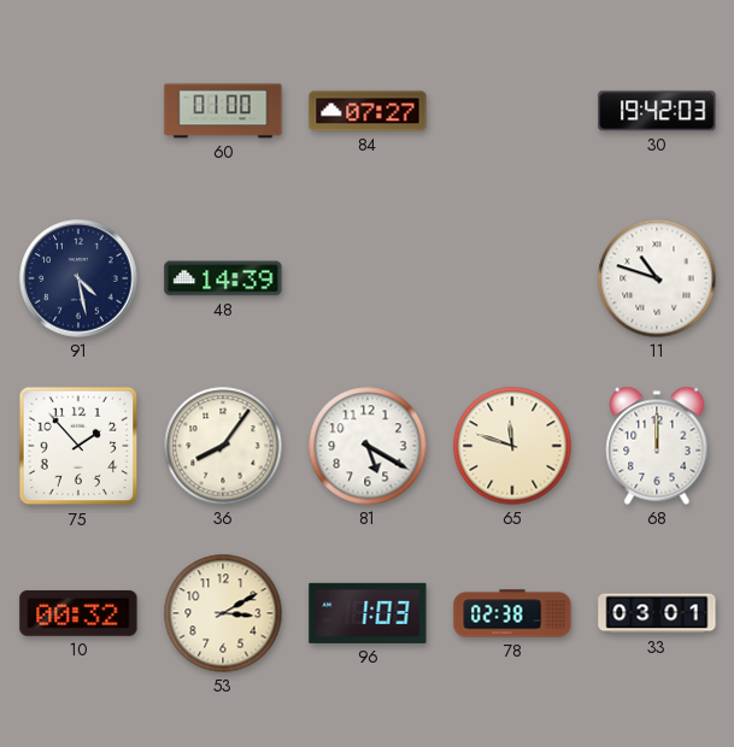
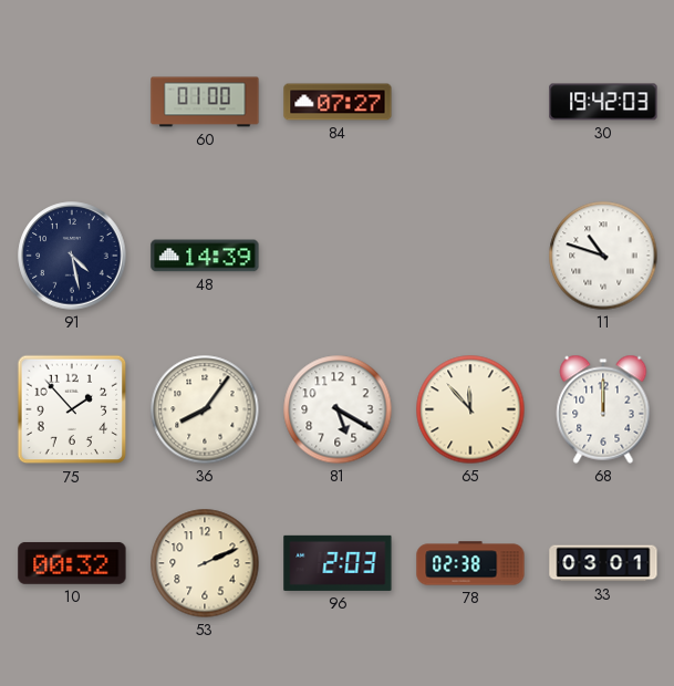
65: 11:48 -> 11:53
53: 3:10 -> 2:11
96: 1:03 -> 2:03
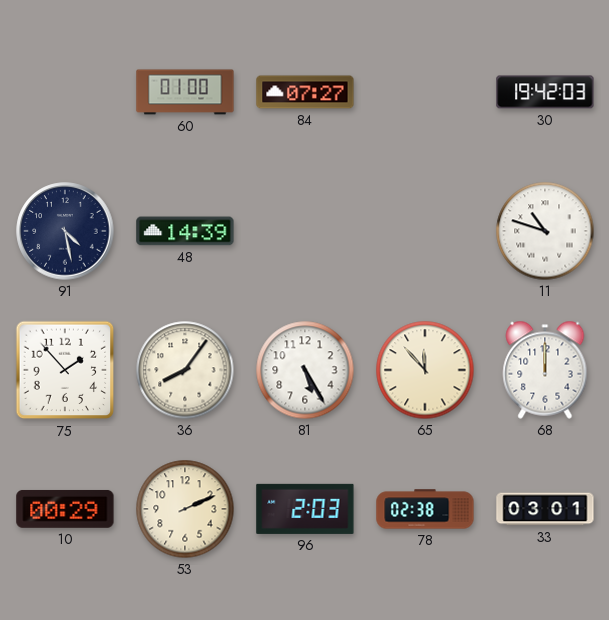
81: 5:20 -> 5:25
10: 00:32 -> 00:29
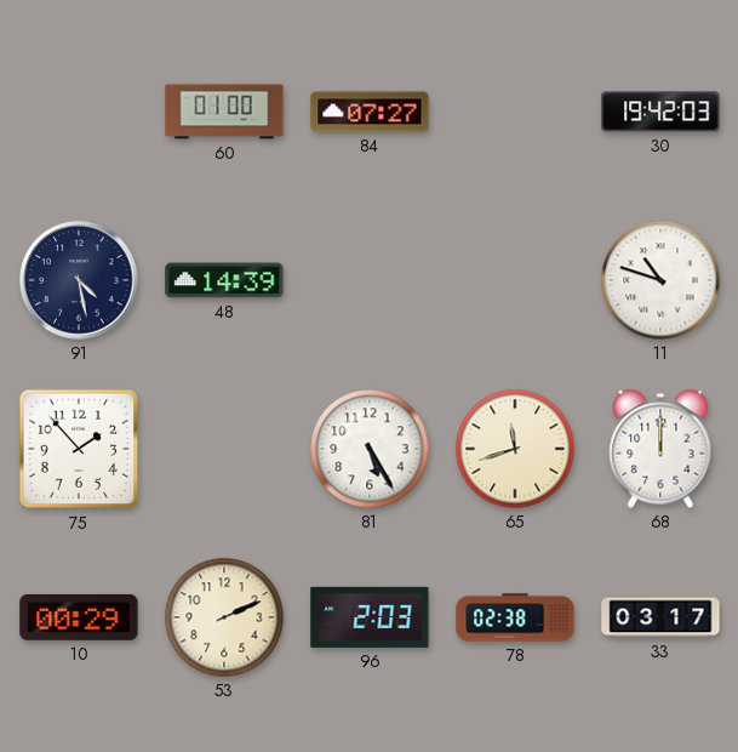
36: 8:06 -> none
65: 11:53 -> 11:42
33: 03:01 -> 03:17
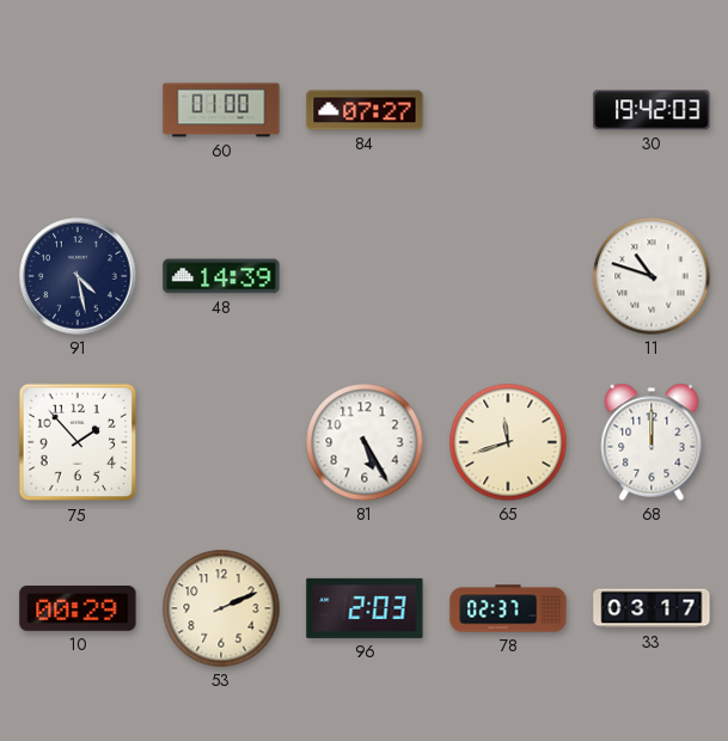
78: 02:38 -> 02:37
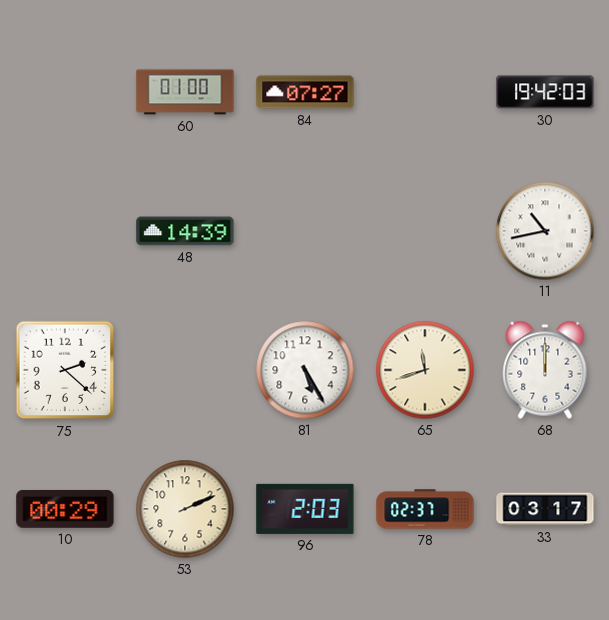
91: 4:28 -> none
11: 10:48 -> 10:43
75: 1:53 -> 2:22
